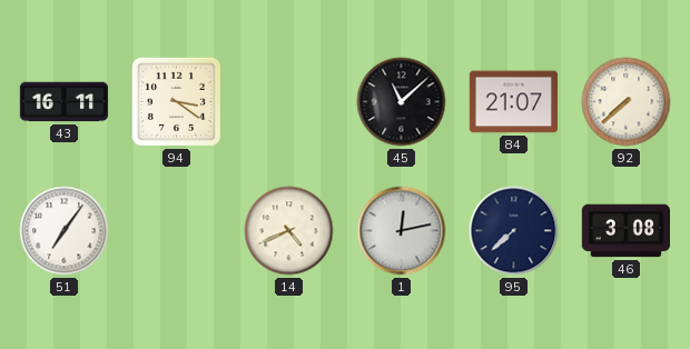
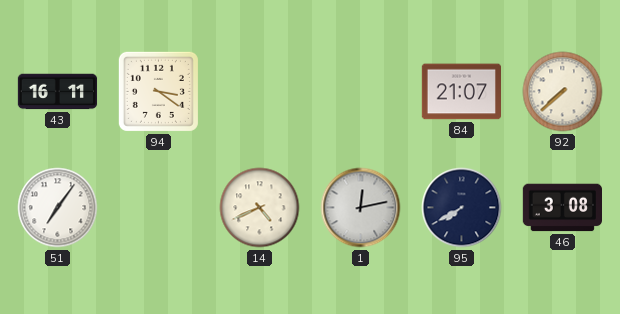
45: 11:08 -> none
95: 7:38 -> 7:40
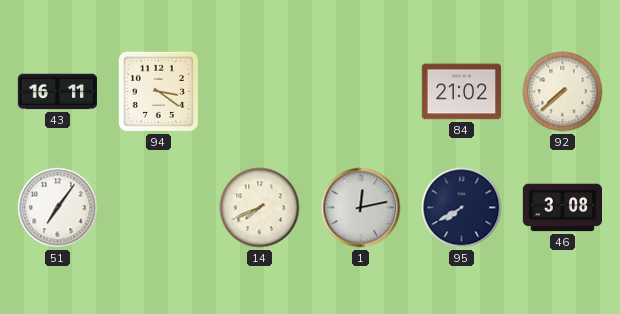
84: 21:07 -> 21:02
14: 4:41 -> 7:41
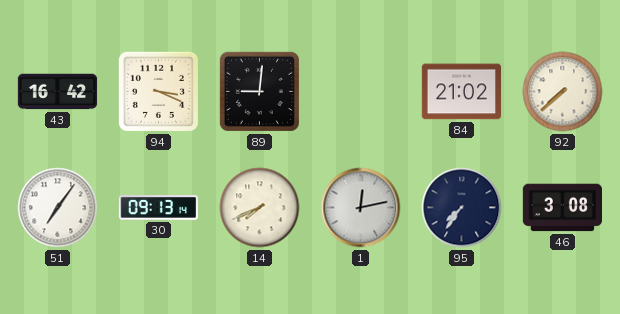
43: 16:11 -> 16:42
94: 3:21 -> 3:19
89: none -> 9:01
30: none -> 09:13
95: 7:40 -> 7:36
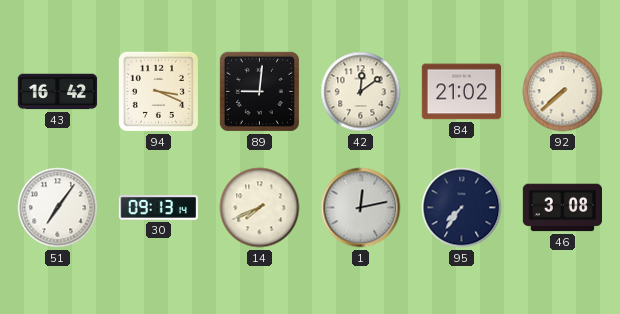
42: none -> 12:09
